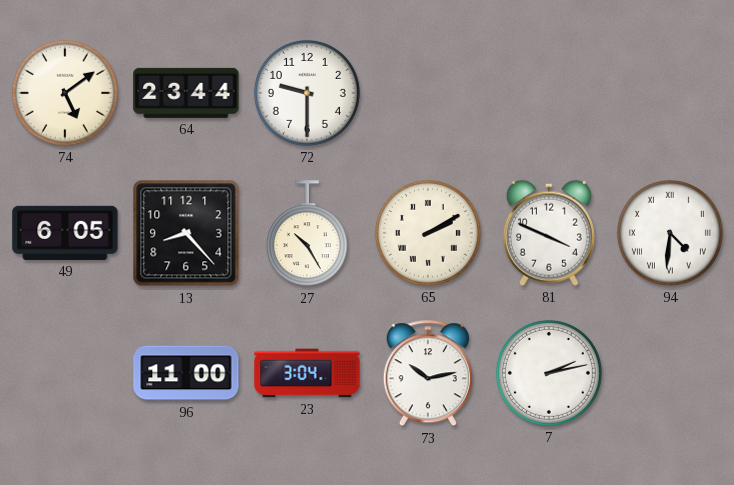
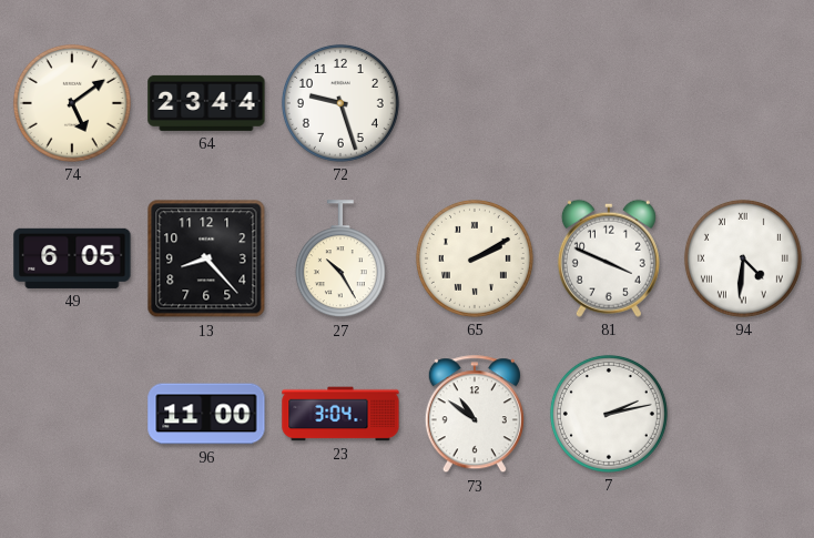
72: 9:30 -> 9:27
73: 10:13 -> 10:51
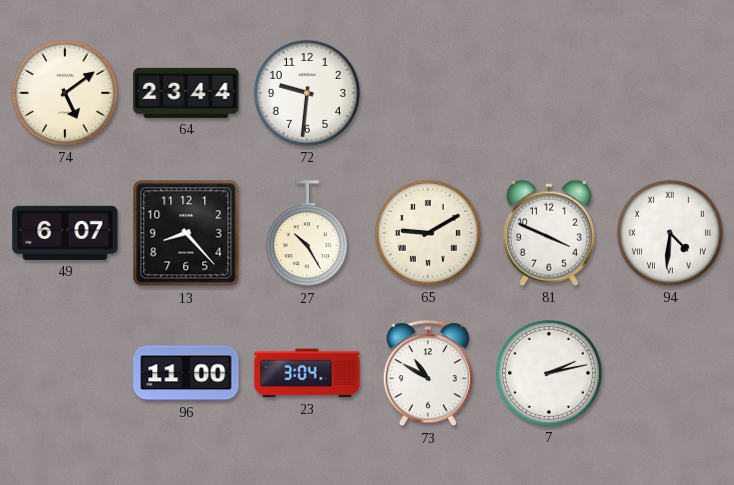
72: 9:27 -> 9:31
49: 6:05 -> 6:07
65: 2:10 -> 9:10
73: 10:51 -> 10:50
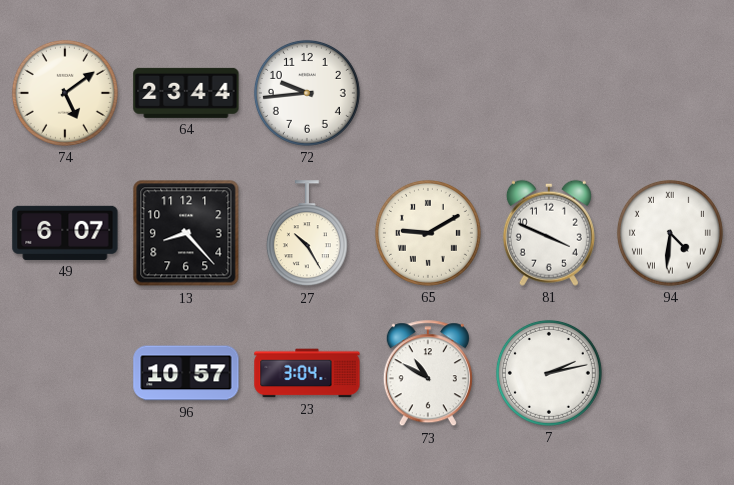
72: 9:31 -> 9:44
96: 11:00 -> 10:57
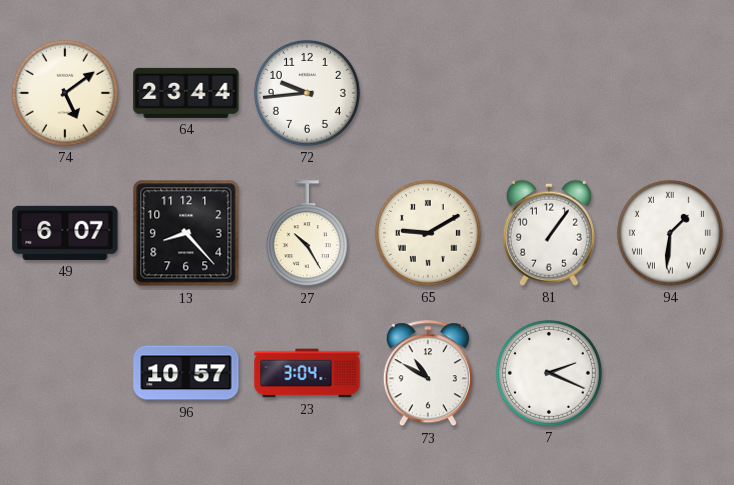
81: 3:49 -> 1:06
94: 4:31 -> 1:31
7: 2:13 -> 2:19
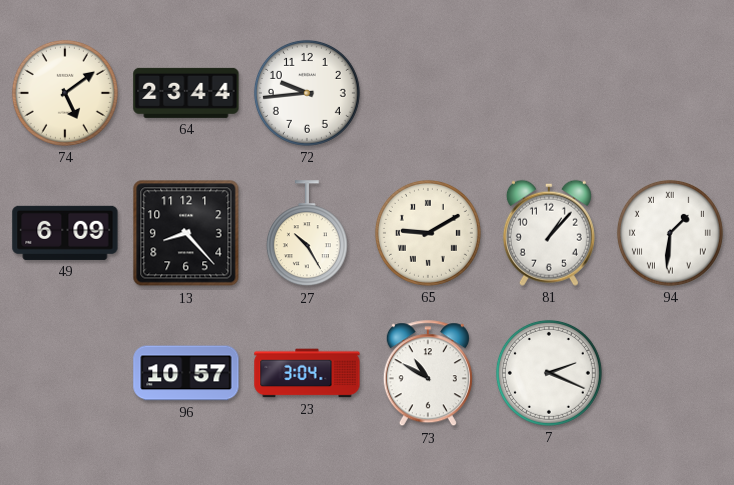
49: 6:07 -> 6:09
81: 1:06 -> 1:07
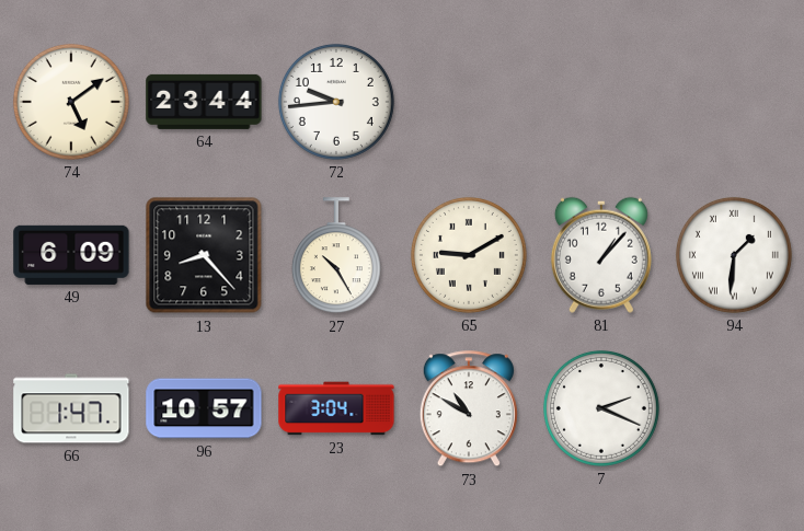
66: none -> 1:47
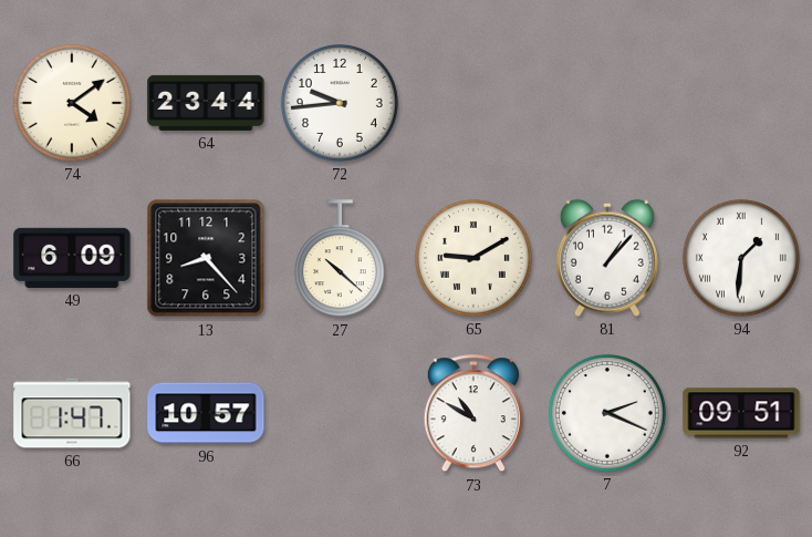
74: 5:09 -> 4:09
27: 10:25 -> 10:22
23: 3:04 -> none
92: none -> 09:51
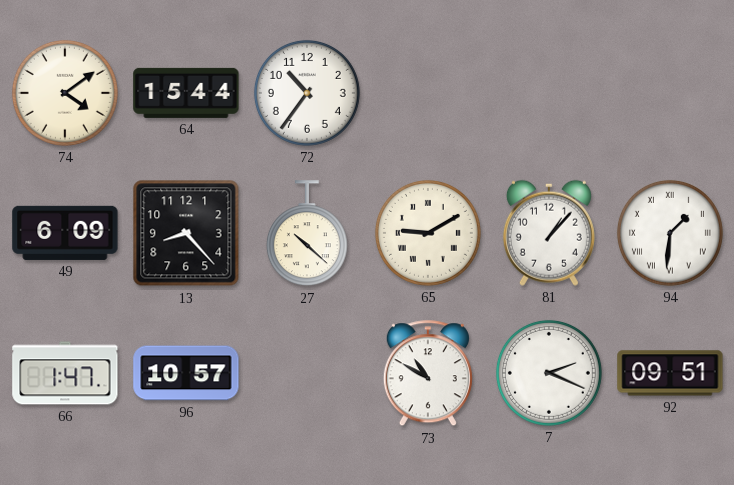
64: 23:44 -> 15:44
72: 9:44 -> 10:36
